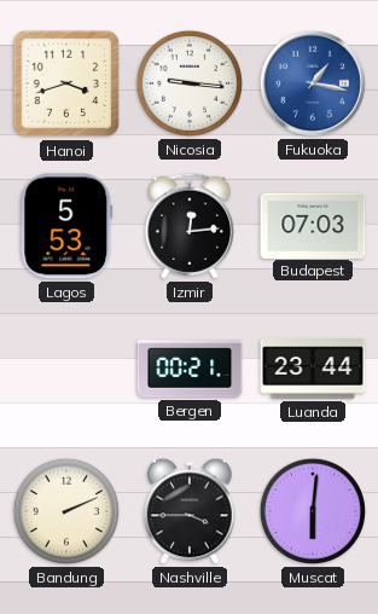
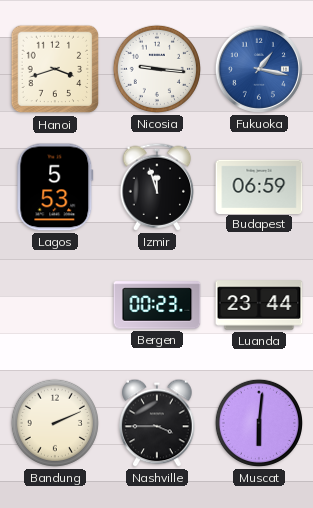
Izmir: 12:14 -> 11:57
Budapest: 07:03 -> 06:59
Bergen: 00:21 -> 00:23
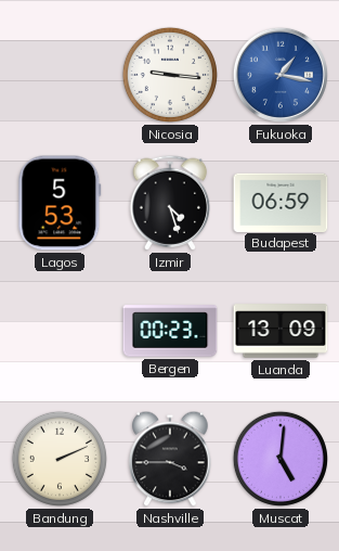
Hanoi: 3:42 -> none
Izmir: 11:57 -> 4:27
Luanda: 23:44 -> 13:09
Muscat: 6:01 -> 5:01
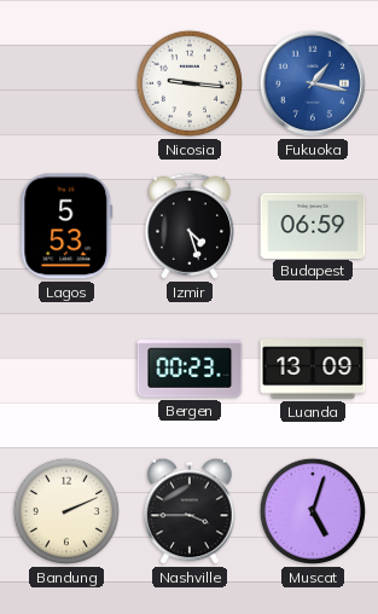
Muscat: 5:01 -> 5:03
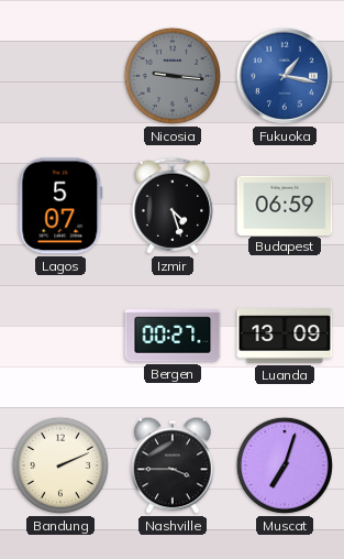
Nicosia dial: white -> grey
Lagos: 5:53 -> 5:07
Bergen: 00:23 -> 00:27
Muscat: 5:03 -> 7:03
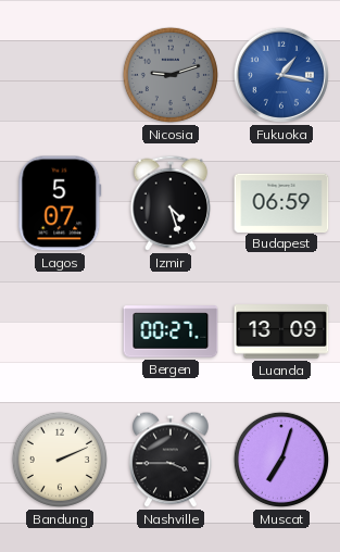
Nicosia: 9:16 -> 9:12
